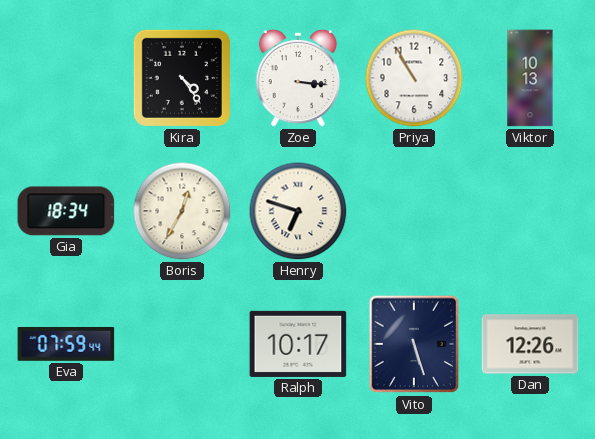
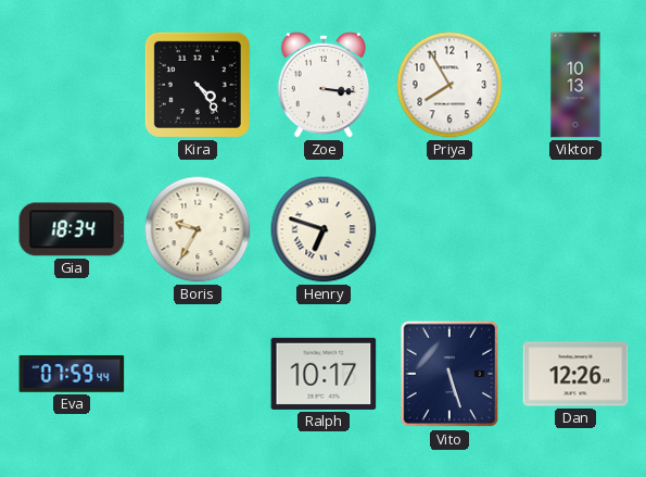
Priya: 10:55 -> 7:55
Boris: 12:35 -> 9:35
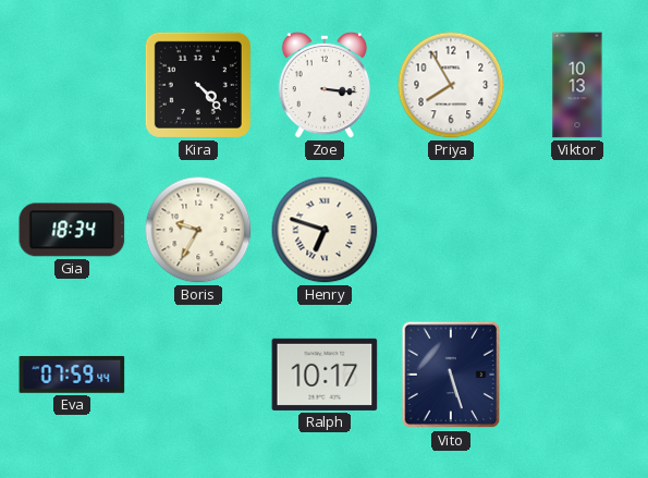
Kira: 4:24 -> 4:23
Dan: 12:26 -> none
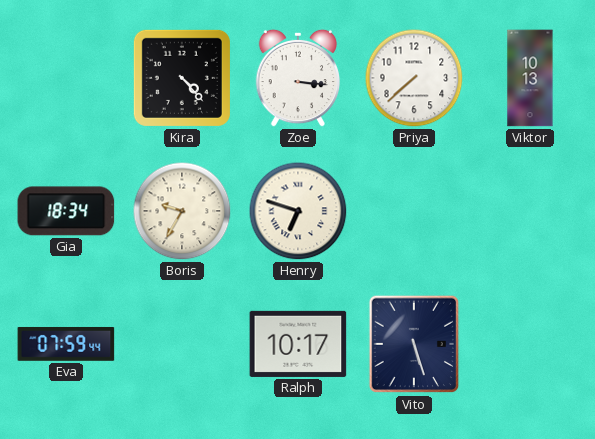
Priya: 7:55 -> 7:38
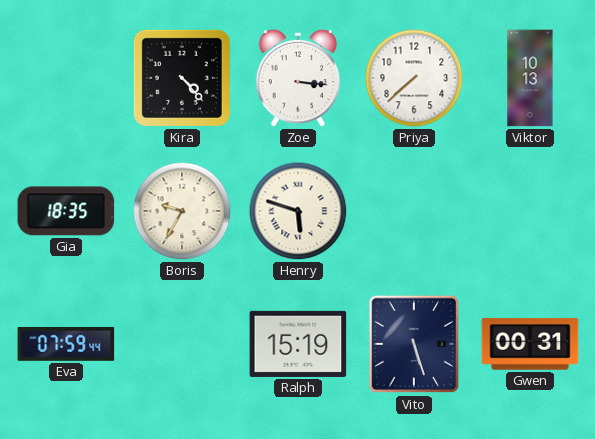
Gia: 18:34 -> 18:35
Henry: 6:48 -> 5:48
Ralph: 10:17 -> 15:19
Gwen: none -> 00:31
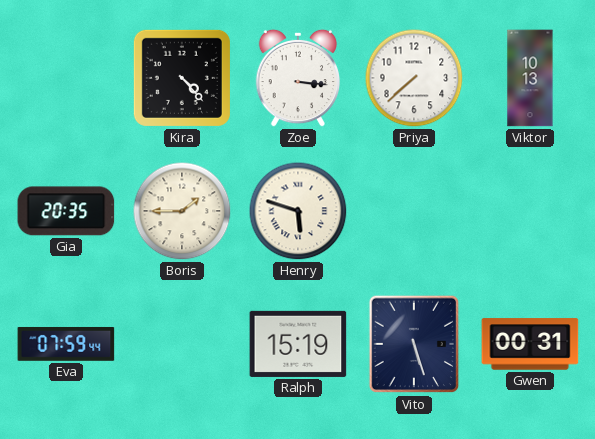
Gia: 18:35 -> 20:35
Boris: 9:35 -> 1:45
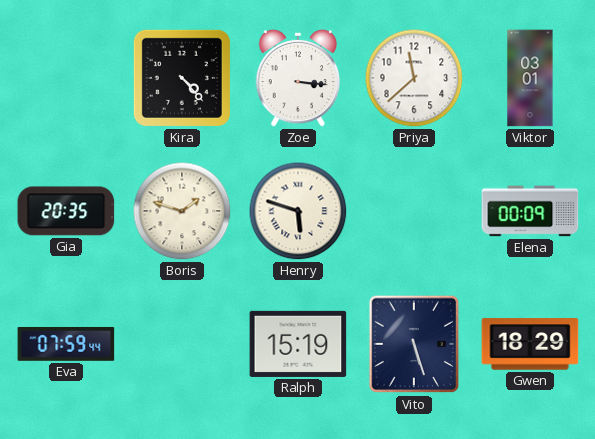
Priya: 7:38 -> 11:38
Viktor: 10:13 -> 03:01
Boris: 1:45 -> 1:48
Elena: none -> 00:09
Gwen: 00:31 -> 18:29
